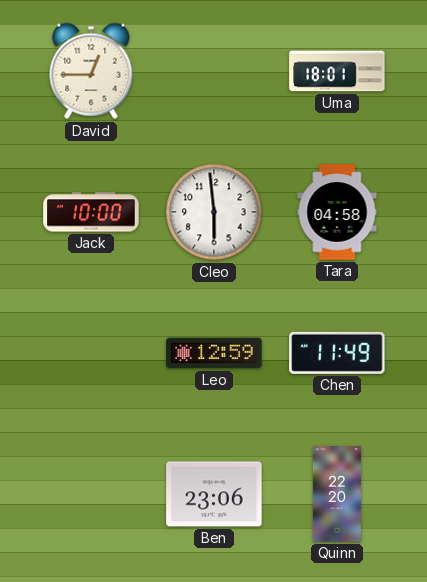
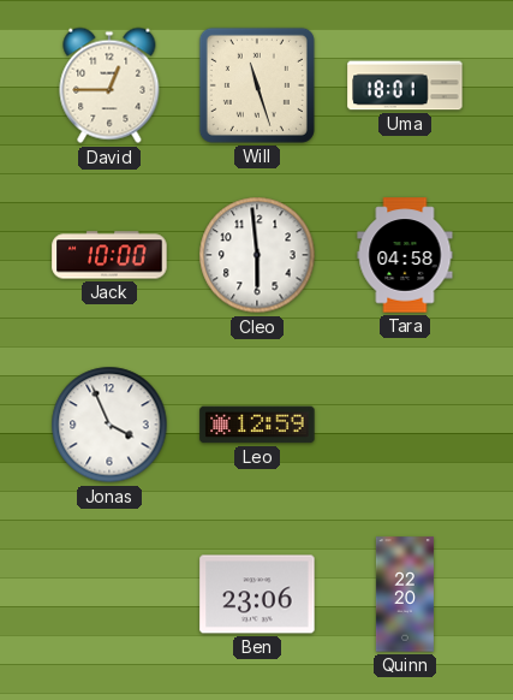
Will: none -> 11:27
Jonas: none -> 3:56
Chen: 11:49 -> none
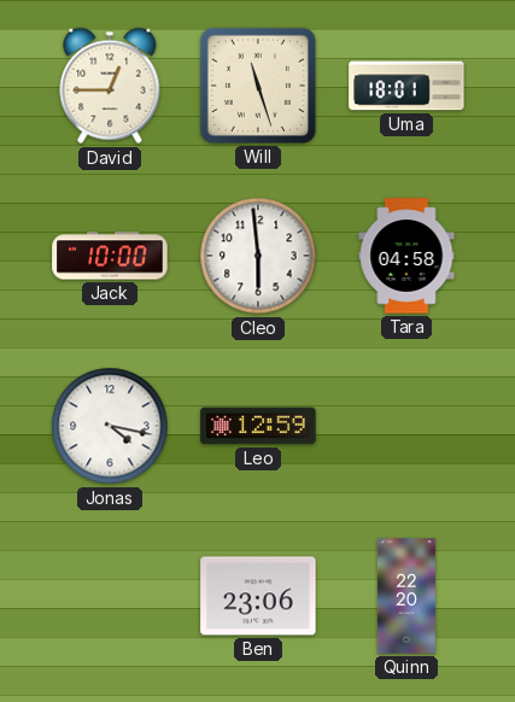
Jonas: 3:56 -> 4:17
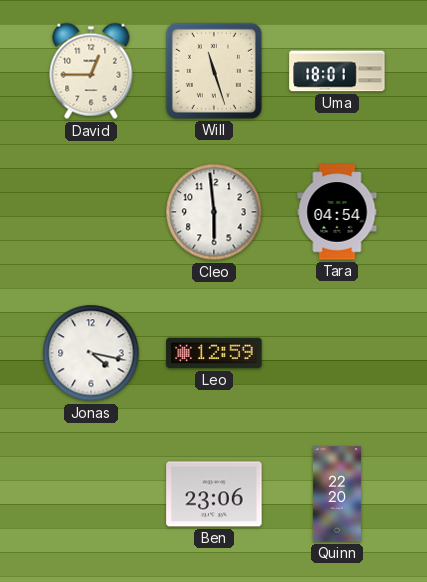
Jack: 10:00 -> none
Tara: 04:58 -> 04:54
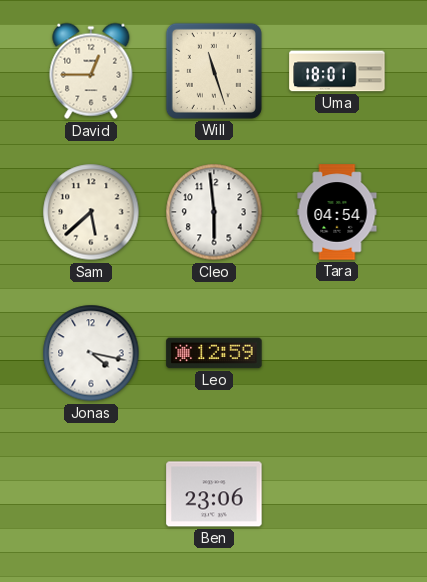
Sam: none -> 5:38
Quinn: 22:20 -> none
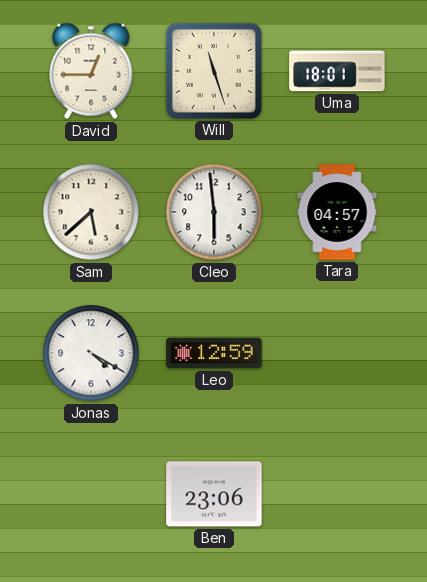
Tara: 04:54 -> 04:57
Jonas: 4:17 -> 4:20
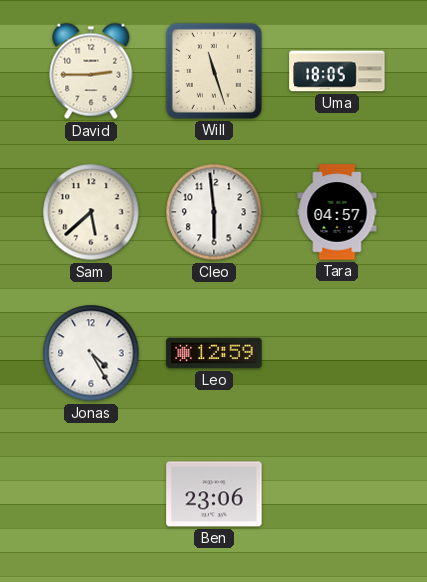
David: 12:45 -> 2:45
Uma: 18:01 -> 18:05
Jonas: 4:20 -> 4:25
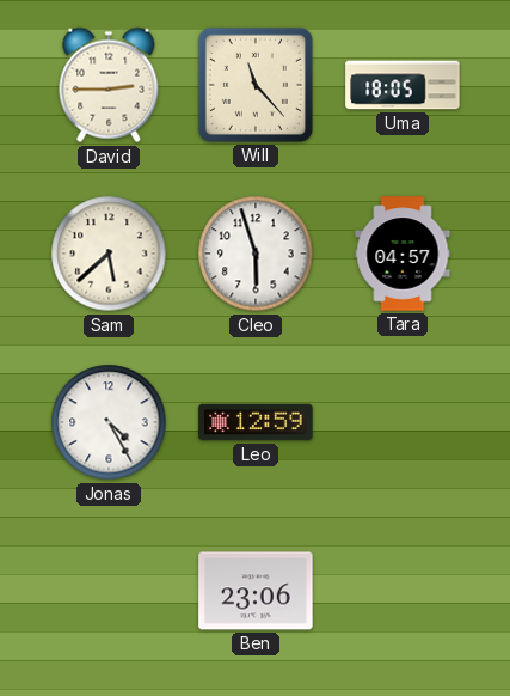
Will: 11:27 -> 11:23
Cleo: 5:59 -> 5:57
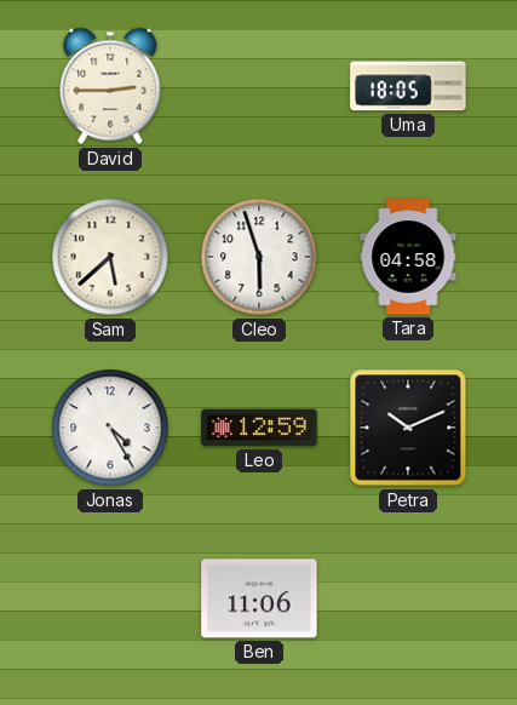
Will: 11:23 -> none
Tara: 04:57 -> 04:58
Petra: none -> 10:11
Ben: 23:06 -> 11:06
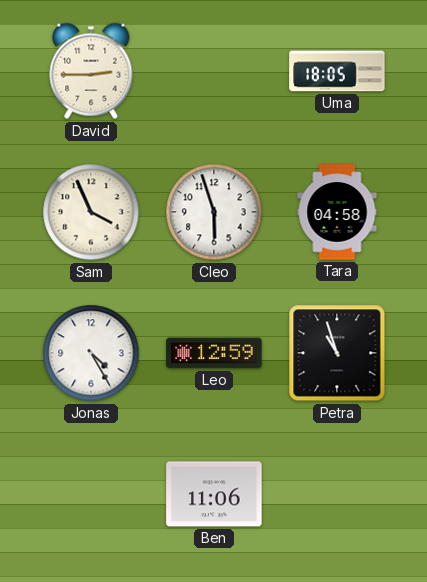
Sam: 5:38 -> 3:56
Petra: 10:11 -> 10:57
